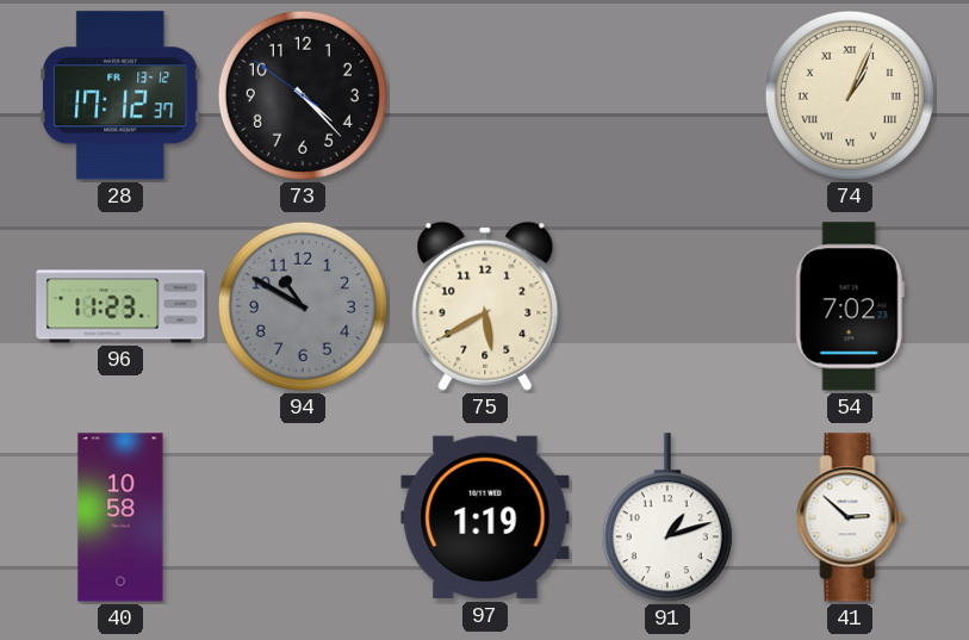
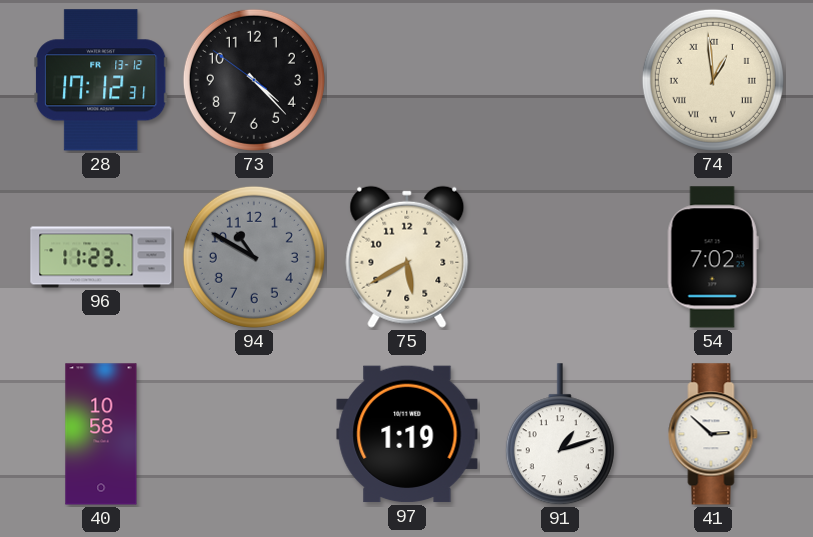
28: 17:12:37 -> 17:12:31
74: 1:04 -> 12:59
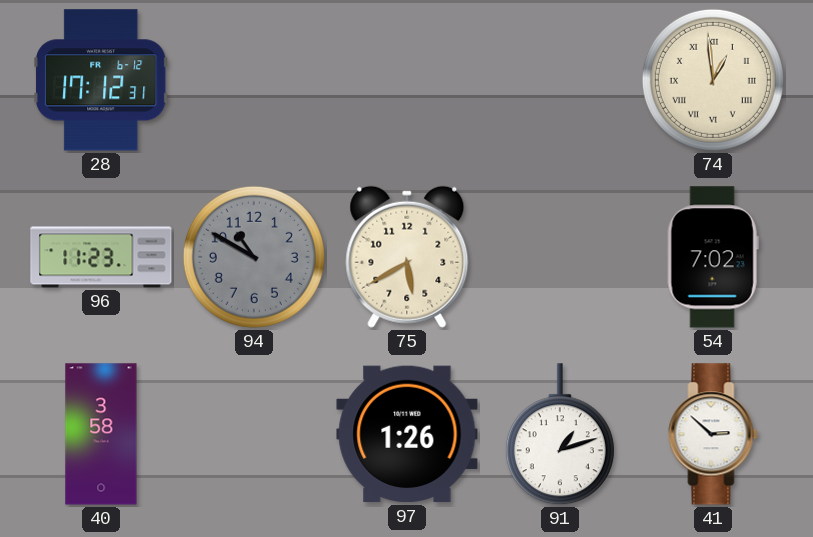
28 date: FR 13-12 -> FR 6-12
73: 4:22 -> none
40: 10:58 -> 3:58
97: 1:19 -> 1:26
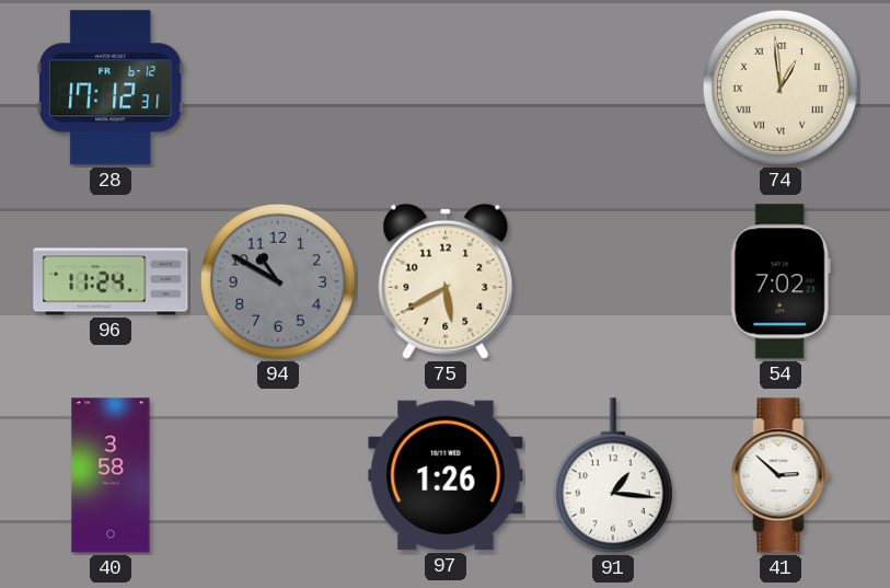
96: 11:23 -> 11:24
91: 1:12 -> 1:16
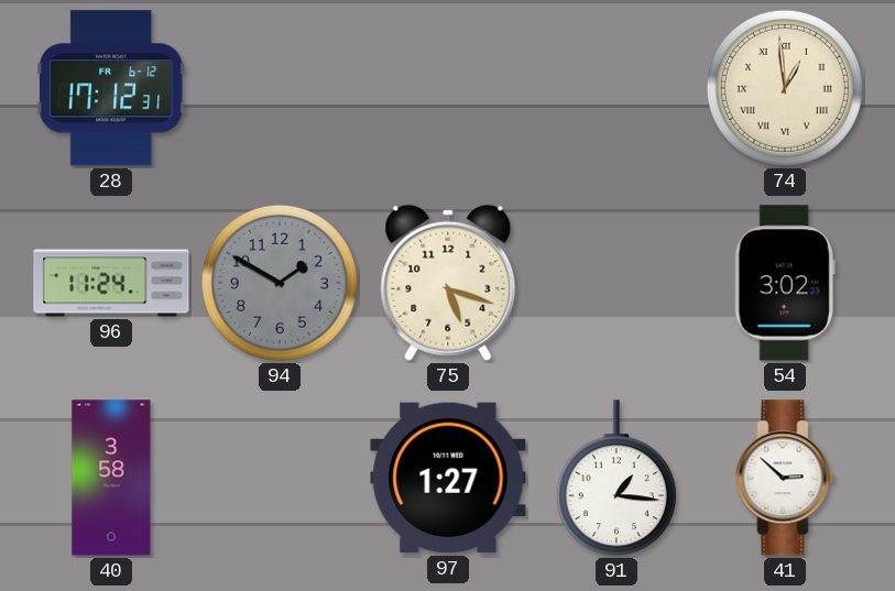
94: 10:50 -> 1:50
75: 5:40 -> 5:18
54: 7:02 -> 3:02
97: 1:26 -> 1:27
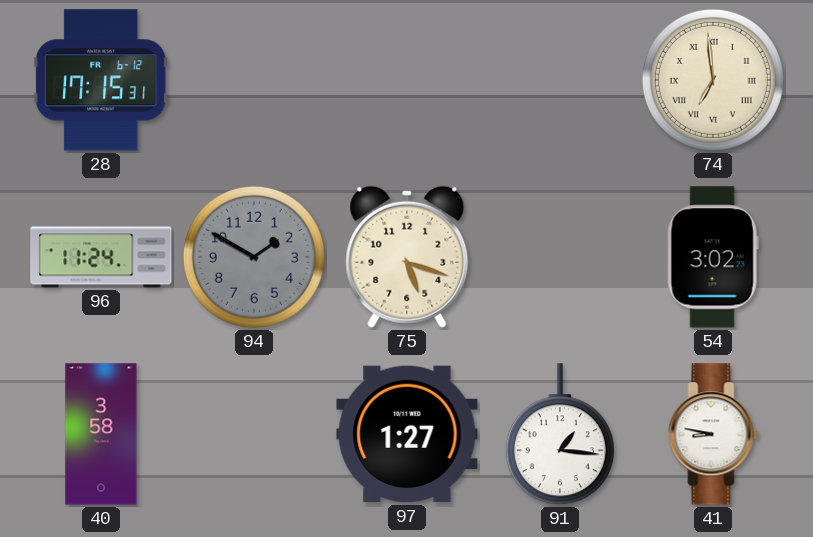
28: 17:12 -> 17:15
74: 12:59 -> 6:59
41: 2:52 -> 8:47
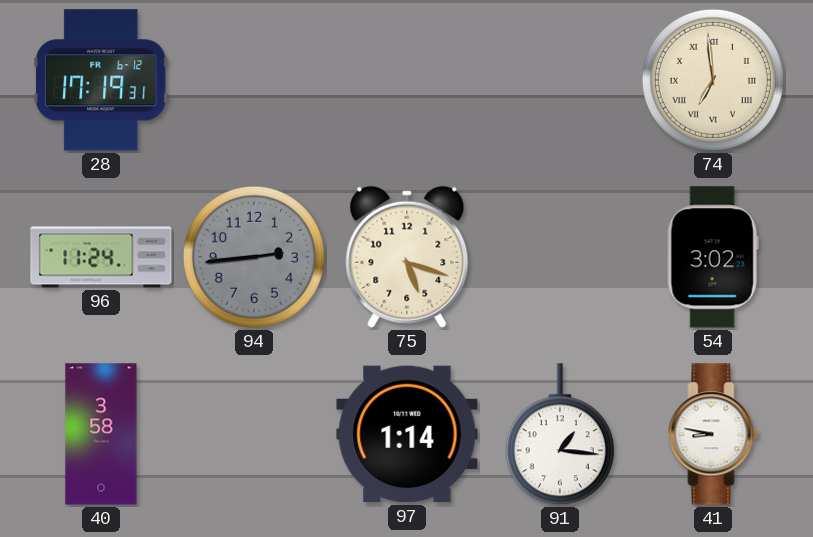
28: 17:15 -> 17:19
94: 1:50 -> 2:44
97: 1:27 -> 1:14
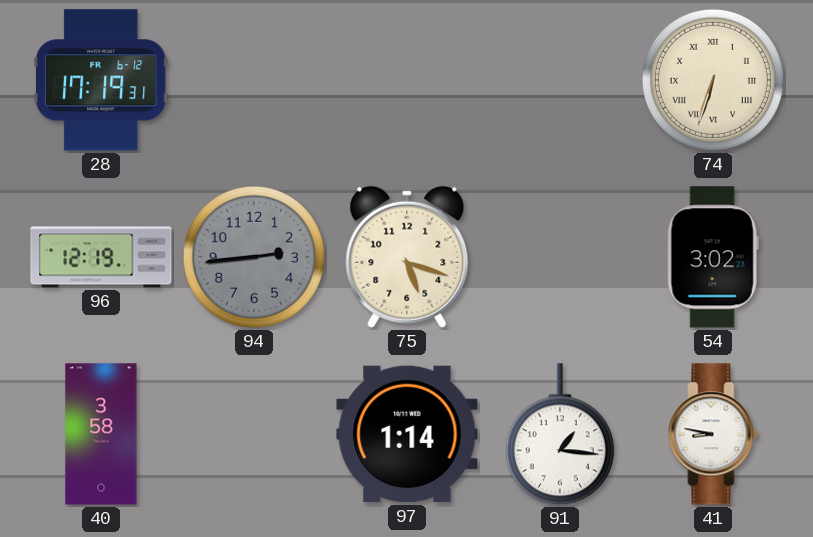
74: 6:59 -> 6:33
96: 11:24 -> 12:19
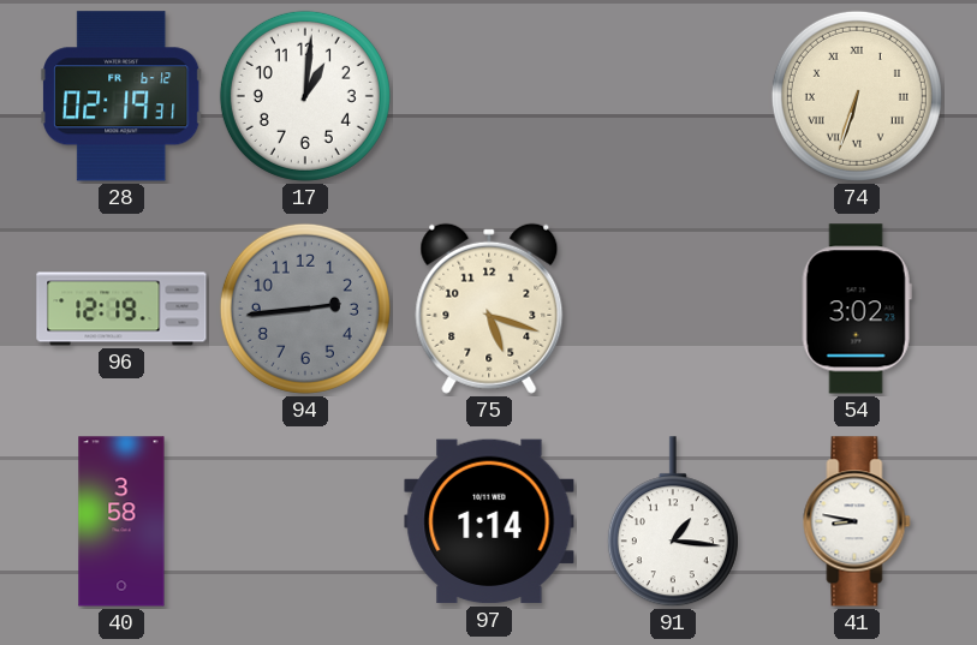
28: 17:19 -> 02:19
17: none -> 1:01
